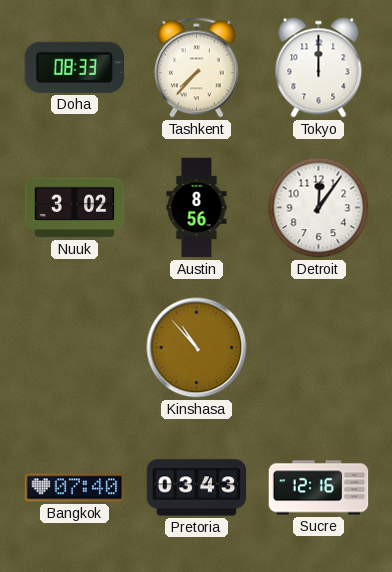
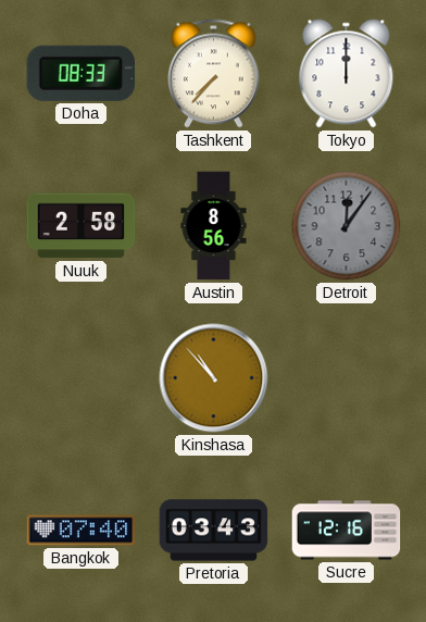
Nuuk: 3:02 -> 2:58
Detroit dial: white -> grey
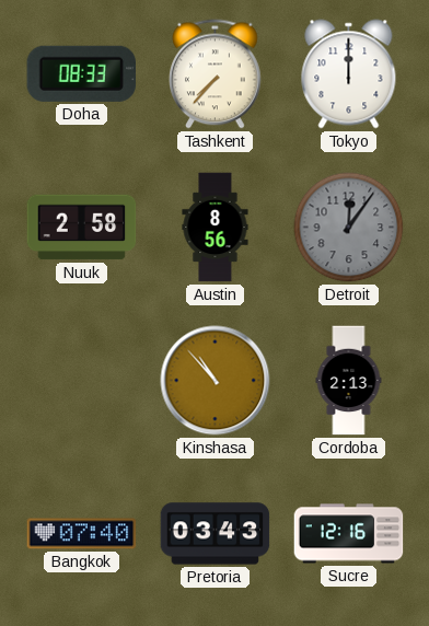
Cordoba: none -> 2:13
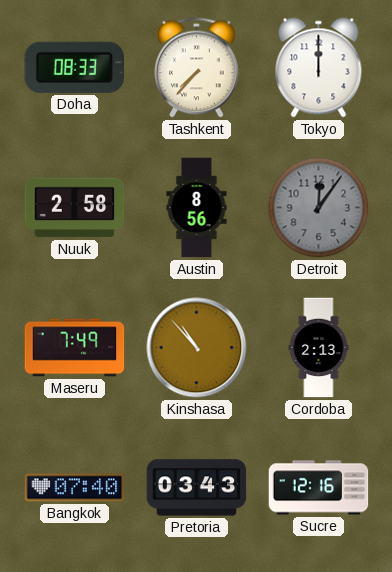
Maseru: none -> 7:49
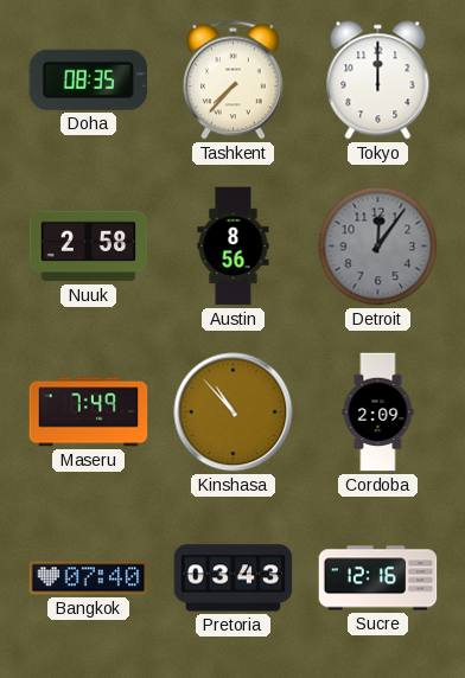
Doha: 08:33 -> 08:35
Cordoba: 2:13 -> 2:09
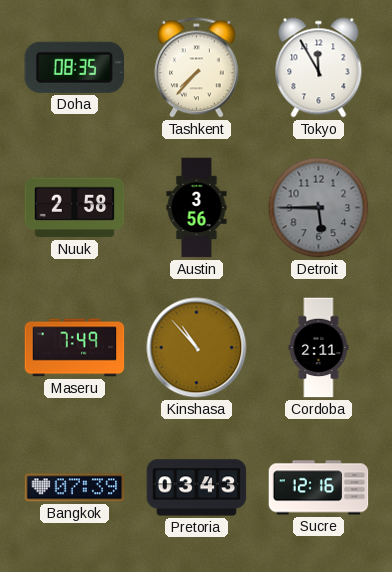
Tokyo: 12:00 -> 11:55
Austin: 8:56 -> 3:56
Detroit: 12:06 -> 5:45
Cordoba: 2:09 -> 2:11
Bangkok: 07:40 -> 07:39
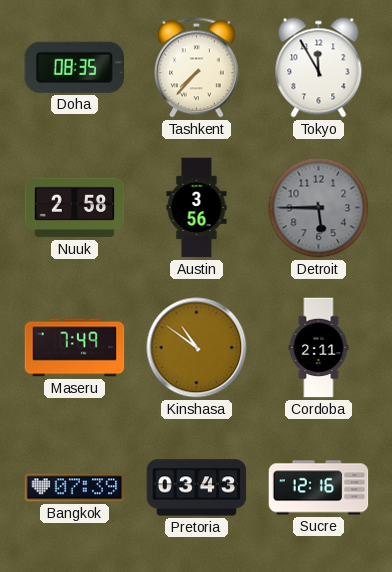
Kinshasa: 10:53 -> 10:51
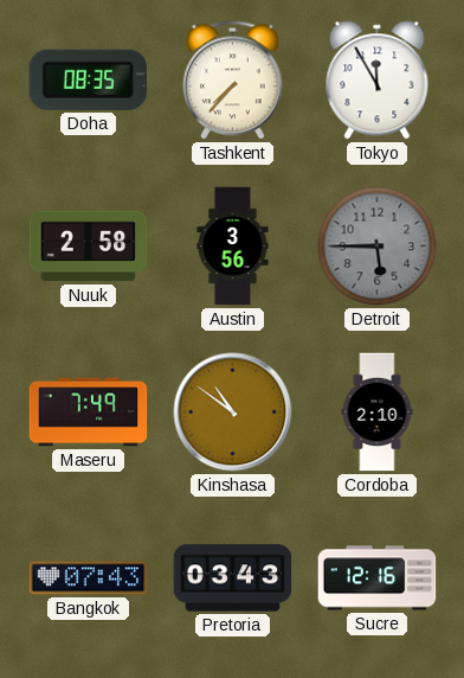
Cordoba: 2:11 -> 2:10
Bangkok: 07:39 -> 07:43
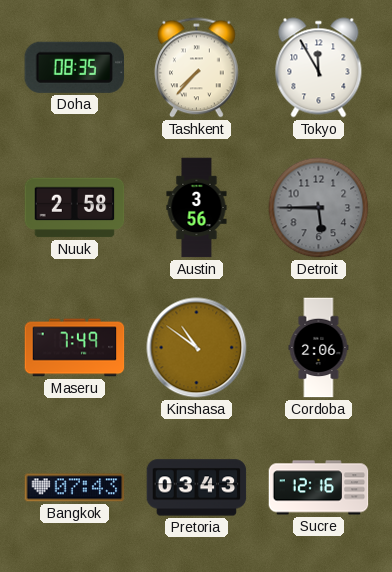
Cordoba: 2:10 -> 2:06
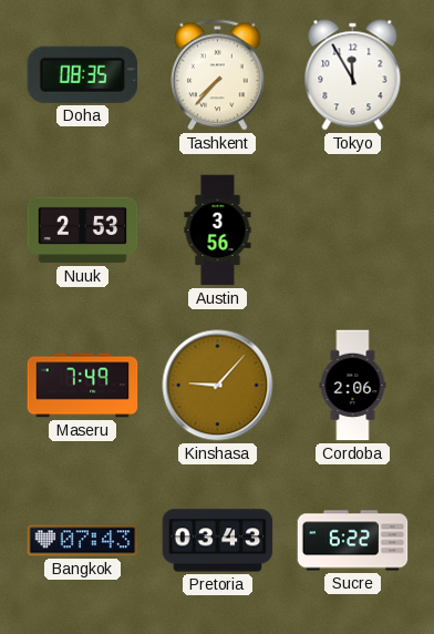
Nuuk: 2:58 -> 2:53
Detroit: 5:45 -> none
Kinshasa: 10:51 -> 9:07
Sucre: 12:16 -> 6:22
